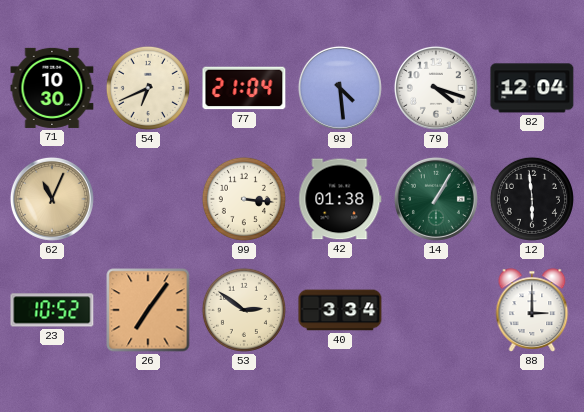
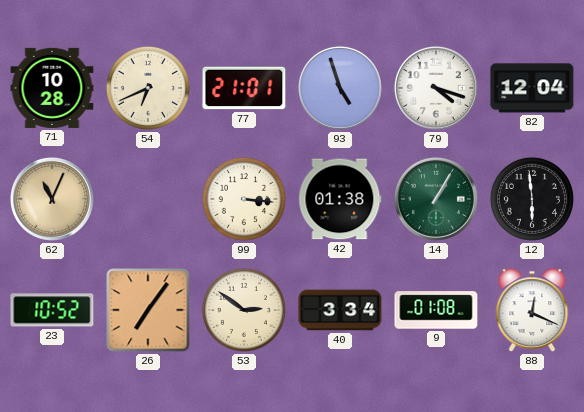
71: 10:30 -> 10:28
77: 21:04 -> 21:01
93: 4:29 -> 4:57
9: none -> 01:08
88: 3:00 -> 12:19
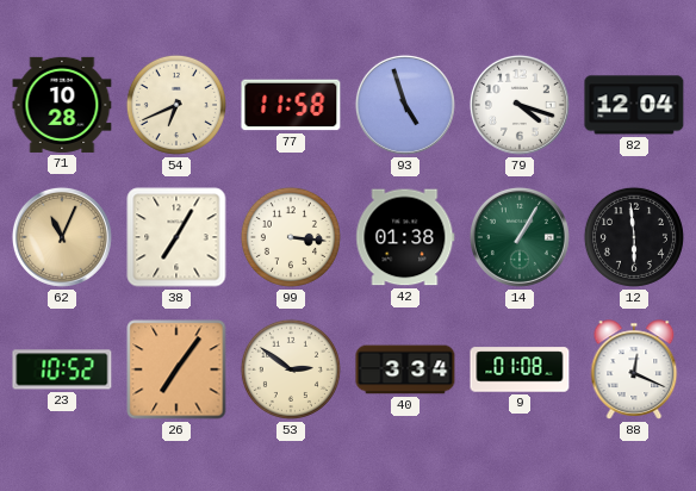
77: 21:01 -> 11:58
38: none -> 7:05
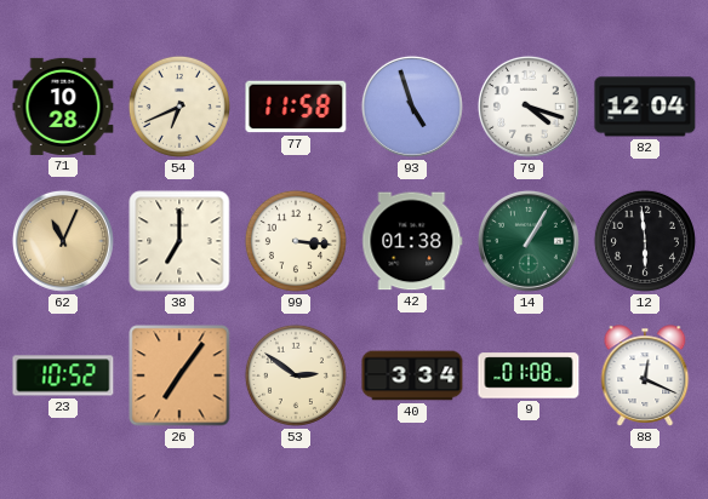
38: 7:05 -> 7:00
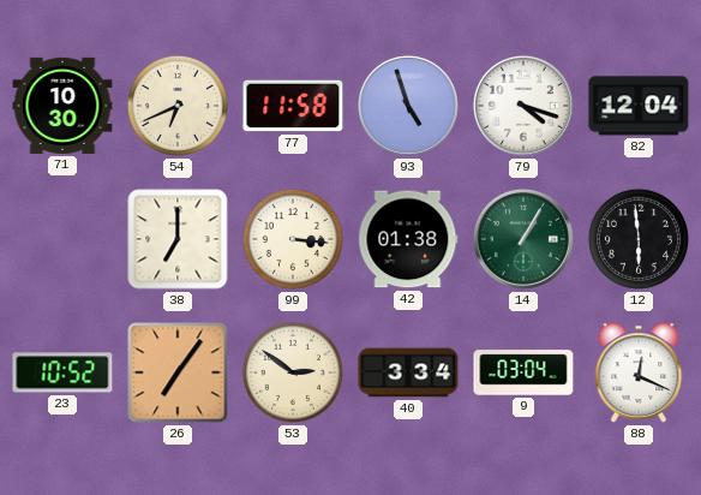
71: 10:28 -> 10:30
62: 11:04 -> none
9: 01:08 -> 03:04
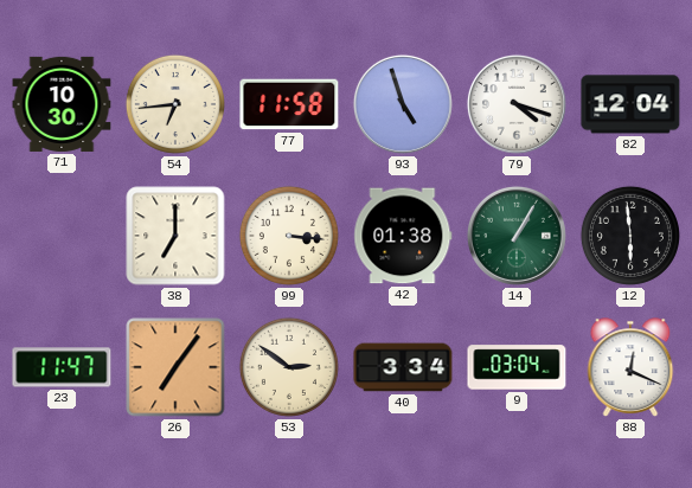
54: 6:41 -> 6:44
23: 10:52 -> 11:47
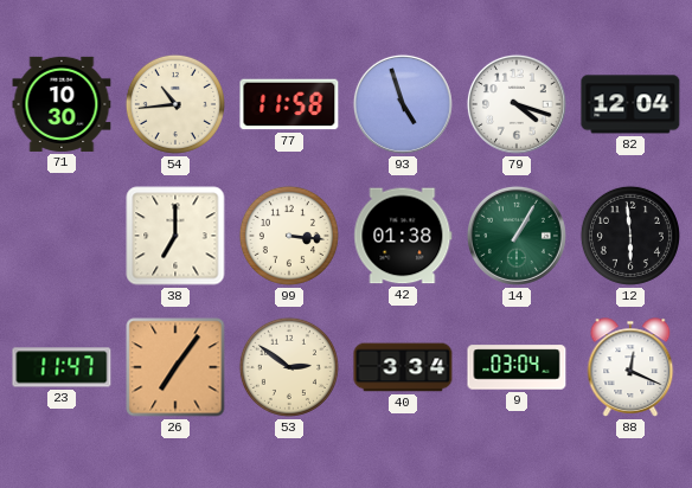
54: 6:44 -> 10:44
